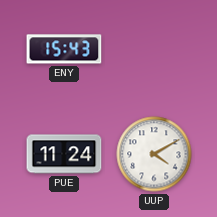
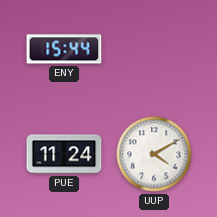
ENY: 15:43 -> 15:44
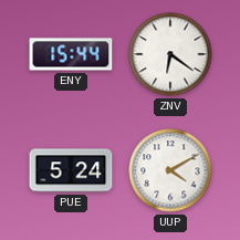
ZNV: none -> 6:21
PUE: 11:24 -> 5:24
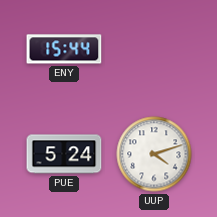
ZNV: 6:21 -> none
UUP: 4:10 -> 4:12
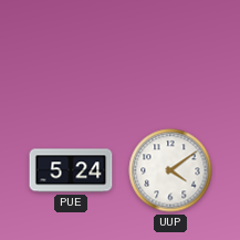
ENY: 15:44 -> none
UUP: 4:12 -> 4:09
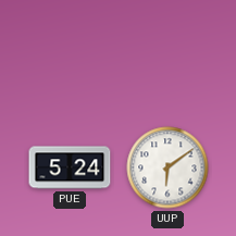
UUP: 4:09 -> 6:09
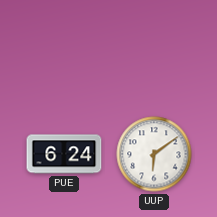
PUE: 5:24 -> 6:24
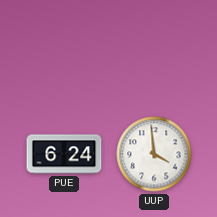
UUP: 6:09 -> 3:59
